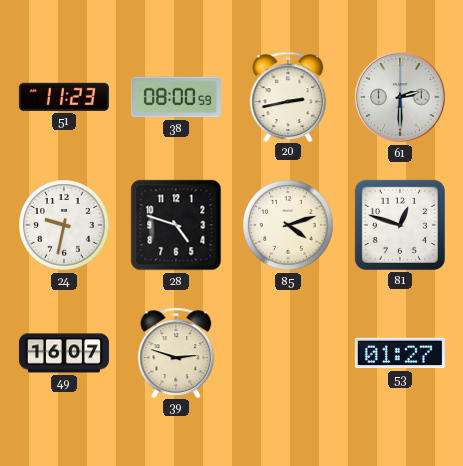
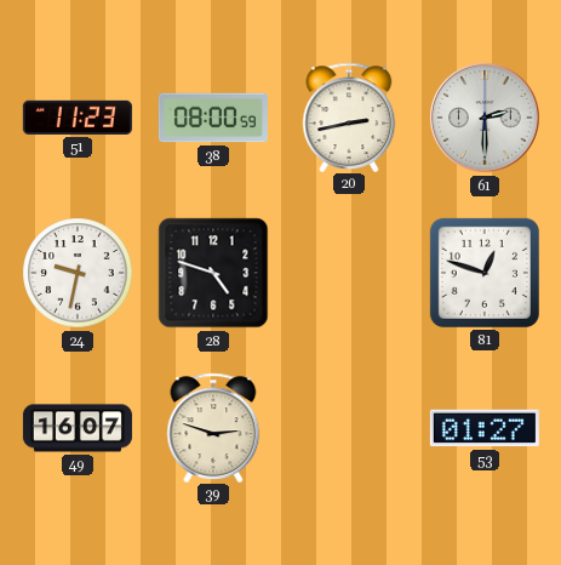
85: 4:12 -> none
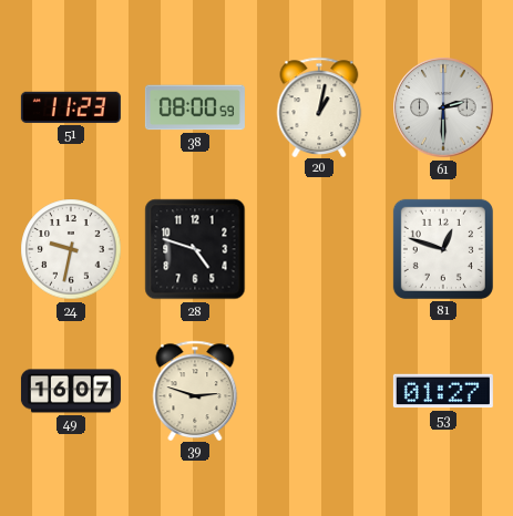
20: 2:43 -> 1:02
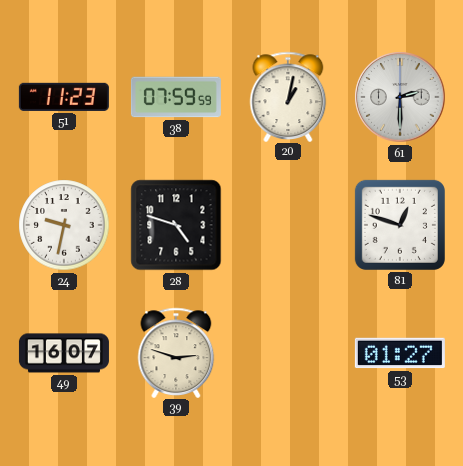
38: 08:00 -> 07:59
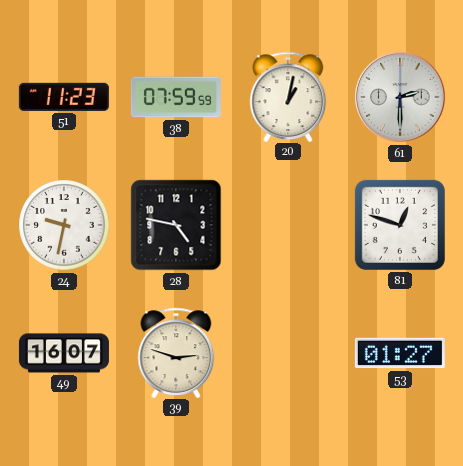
28: 4:48 -> 4:47
